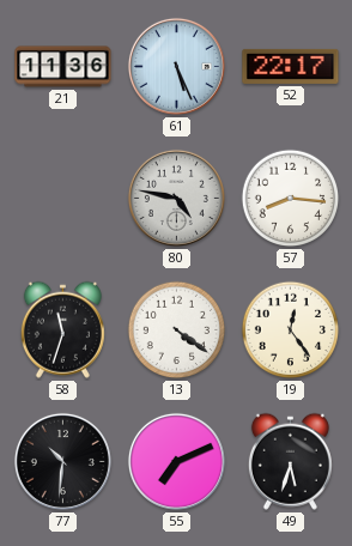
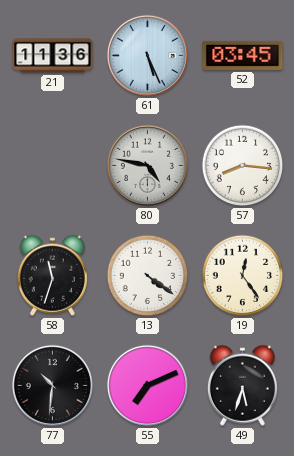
52: 22:17 -> 03:45
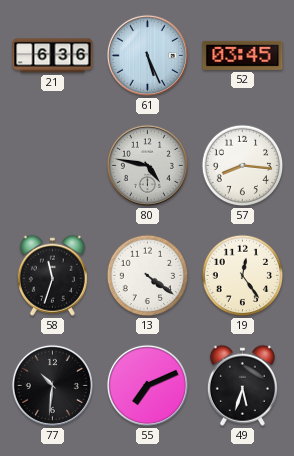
21: 11:36 -> 6:36
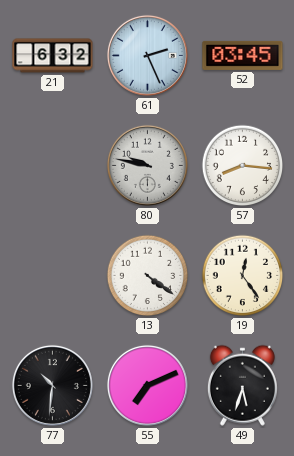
21: 6:36 -> 6:32
61: 5:26 -> 2:26
80: 4:47 -> 9:47
58: 11:33 -> none
